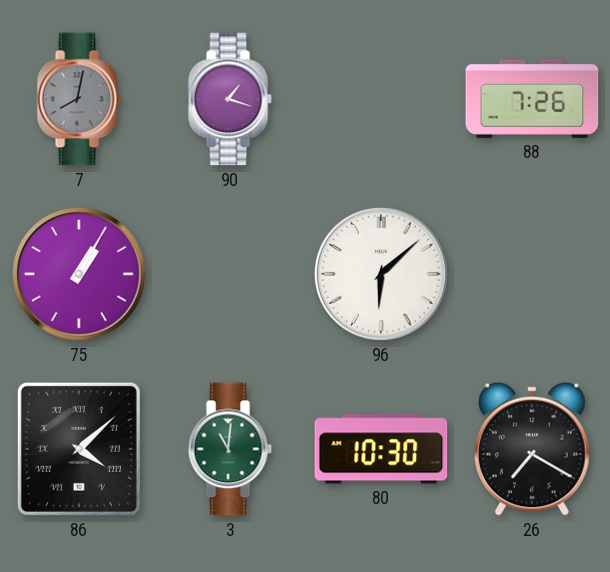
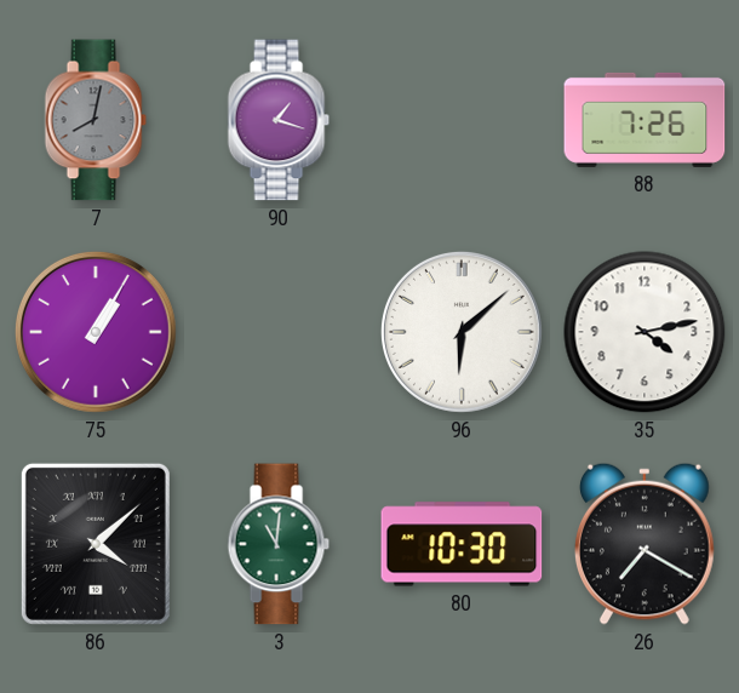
35: none -> 4:13
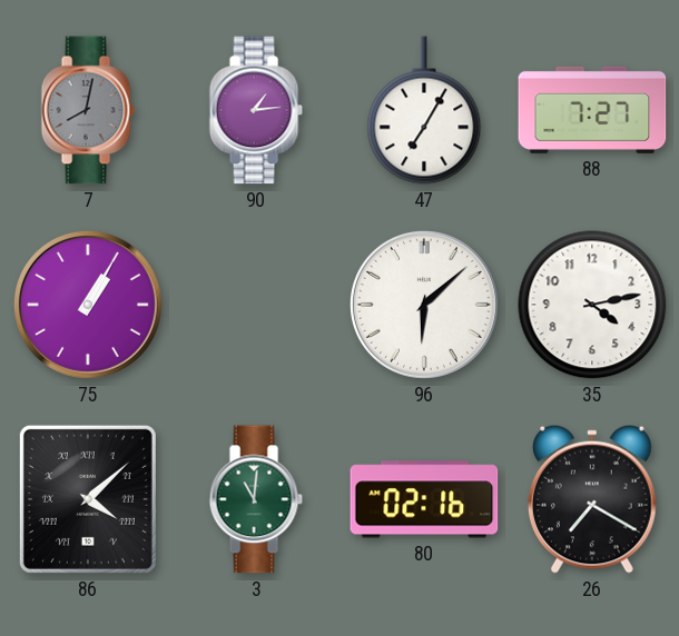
90: 1:18 -> 1:14
47: none -> 7:05
88: 7:26 -> 7:27
80: 10:30 -> 02:16
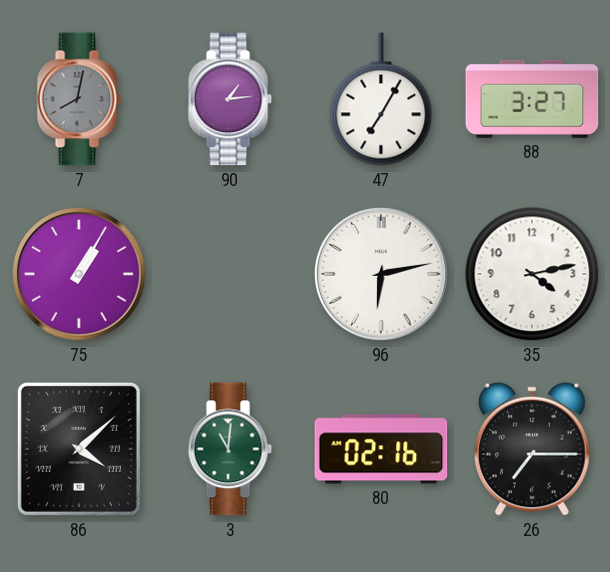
88: 7:27 -> 3:27
96: 6:08 -> 6:13
26: 7:20 -> 7:15
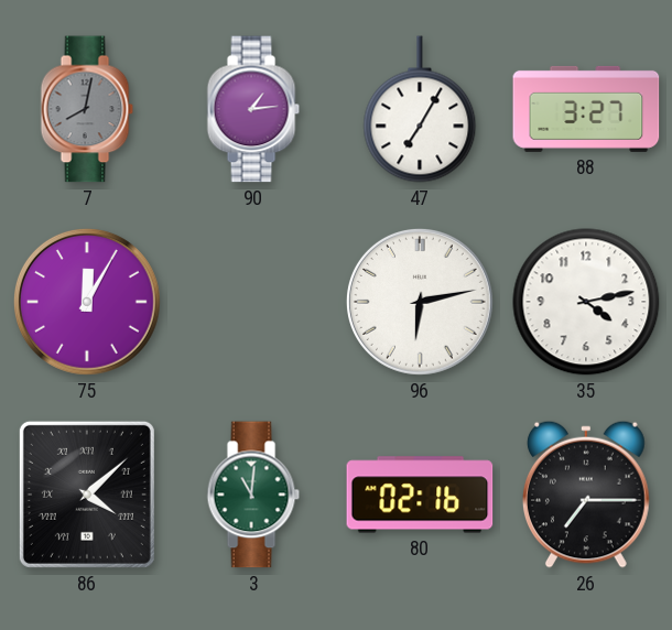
75: 1:05 -> 12:05
